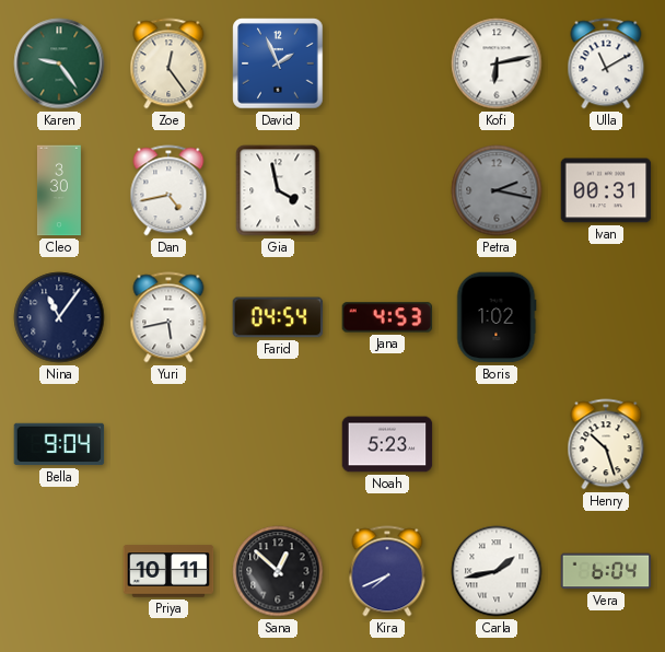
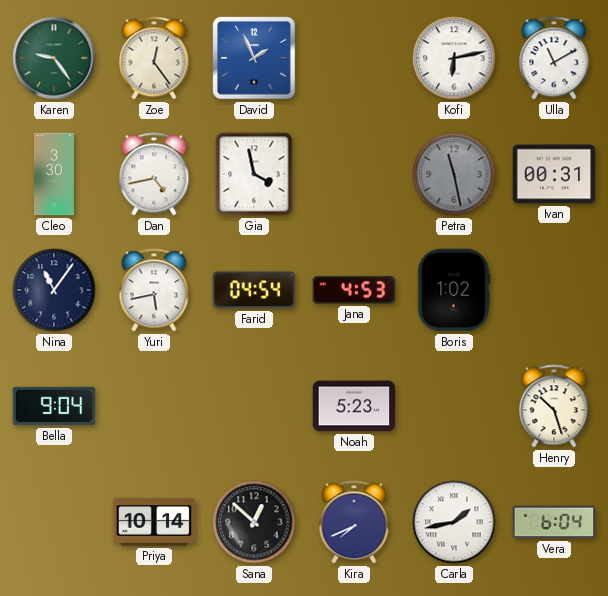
Petra: 2:17 -> 11:28
Priya: 10:11 -> 10:14
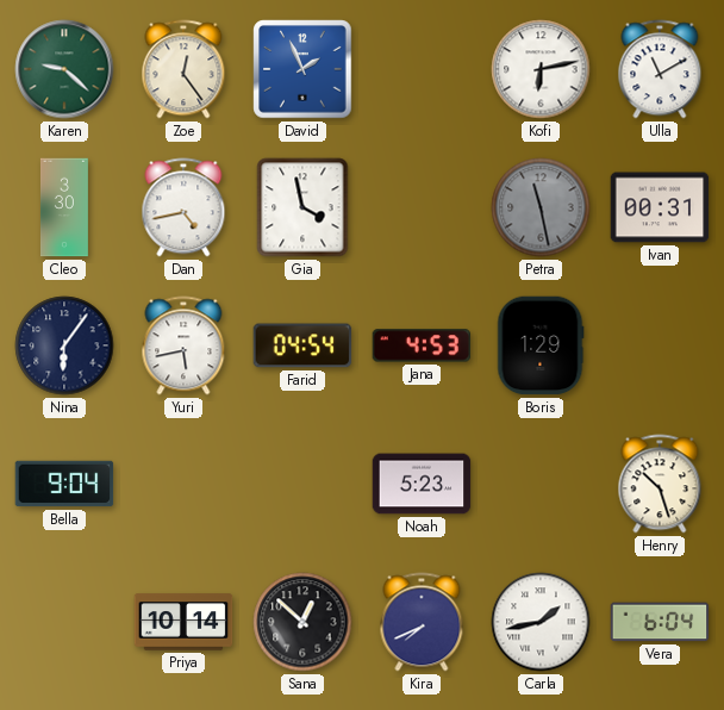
Karen: 9:24 -> 9:22
Nina: 11:06 -> 6:06
Boris: 1:02 -> 1:29
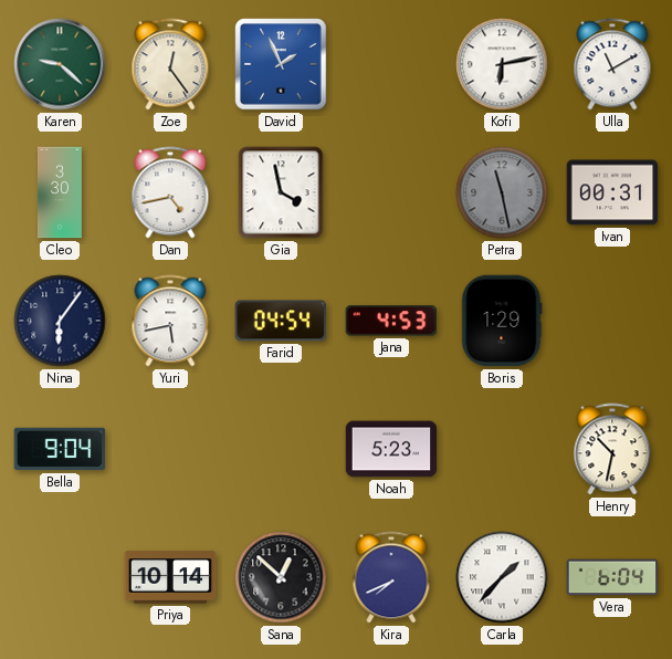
Henry: 10:27 -> 10:32
Carla: 1:43 -> 1:37
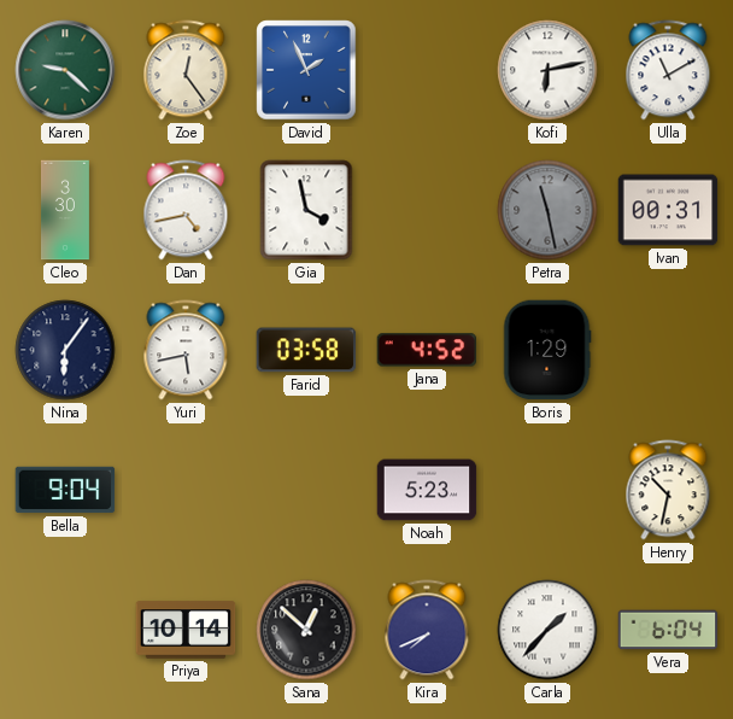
Farid: 04:54 -> 03:58
Jana: 4:53 -> 4:52
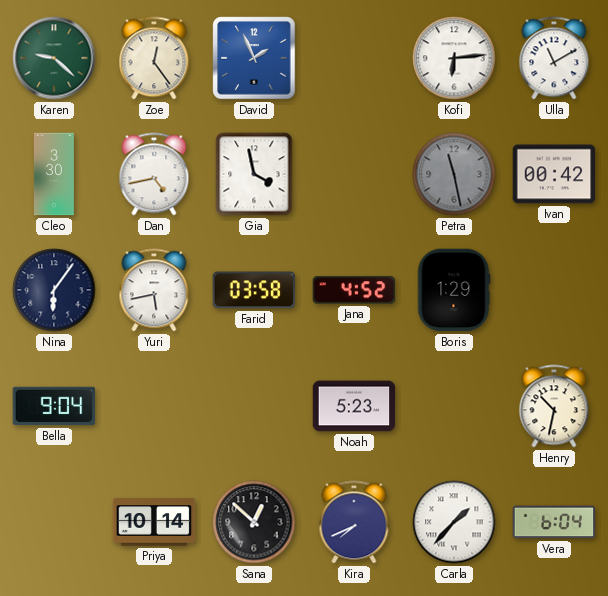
Kofi: 6:13 -> 6:14
Ivan: 00:31 -> 00:42
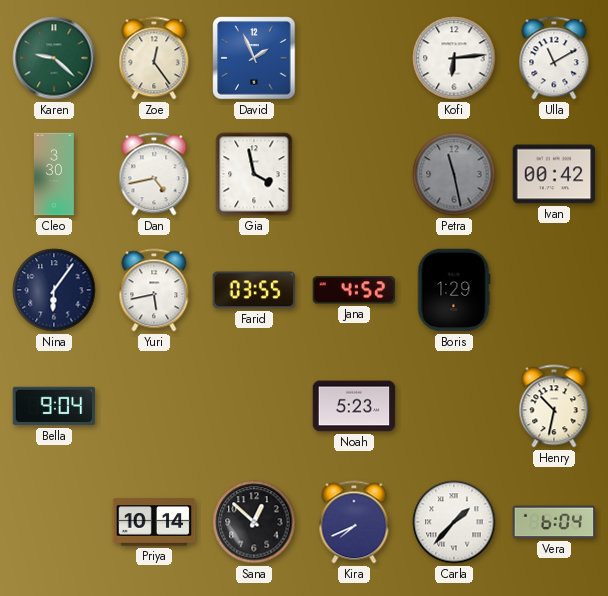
Farid: 03:58 -> 03:55
